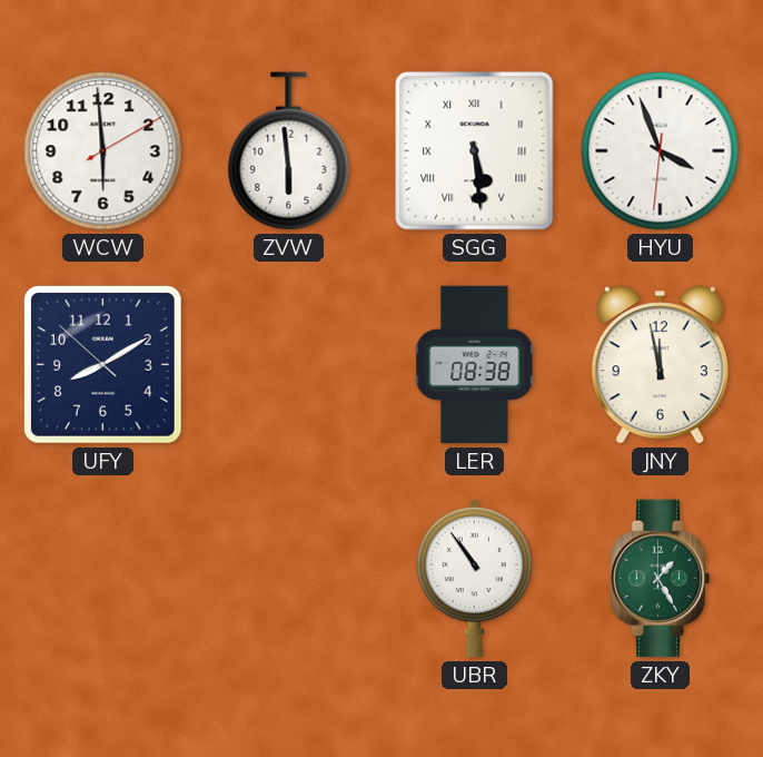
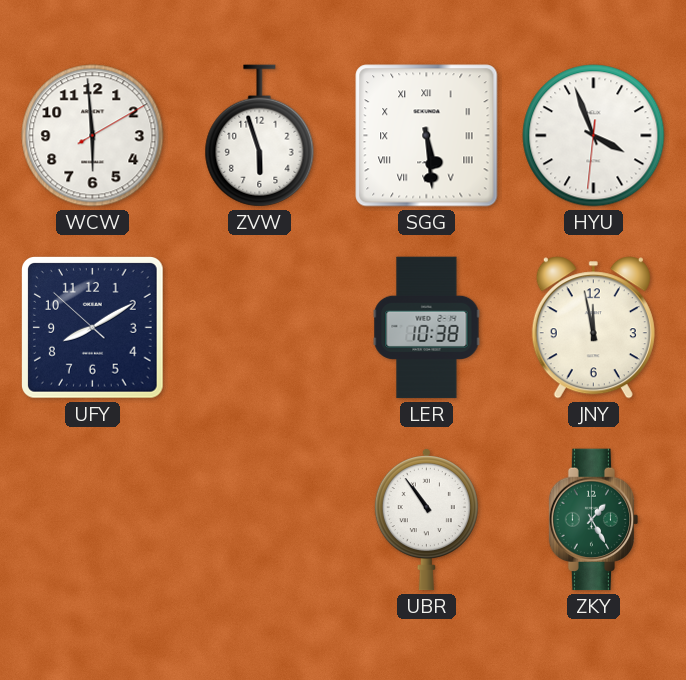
ZVW: 5:59 -> 5:57
LER: 08:38 -> 10:38
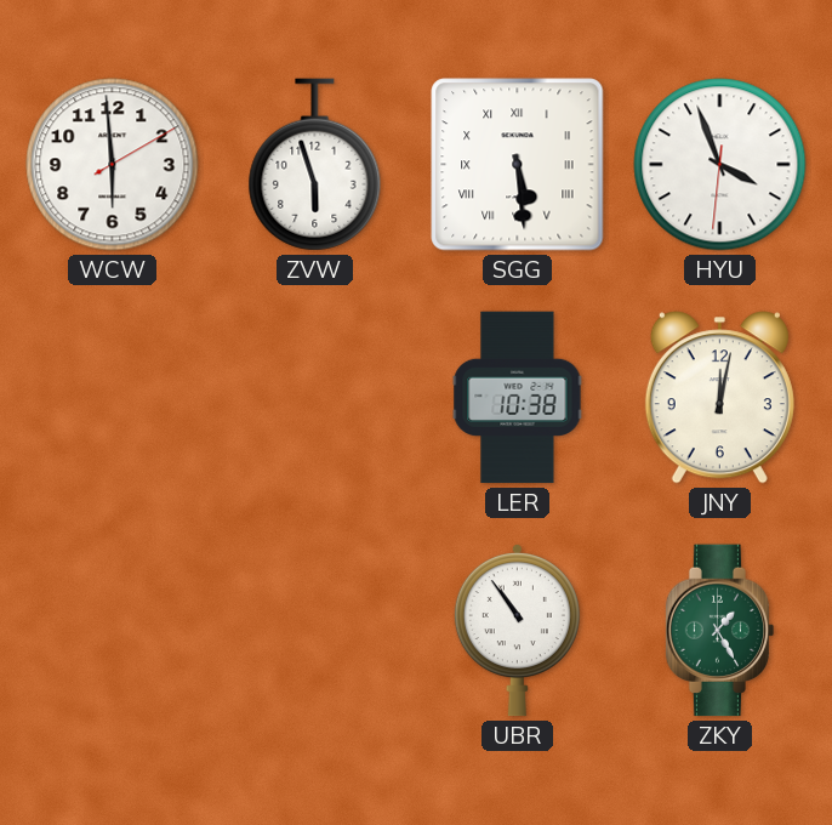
UFY: 8:09 -> none
JNY: 11:58 -> 12:02
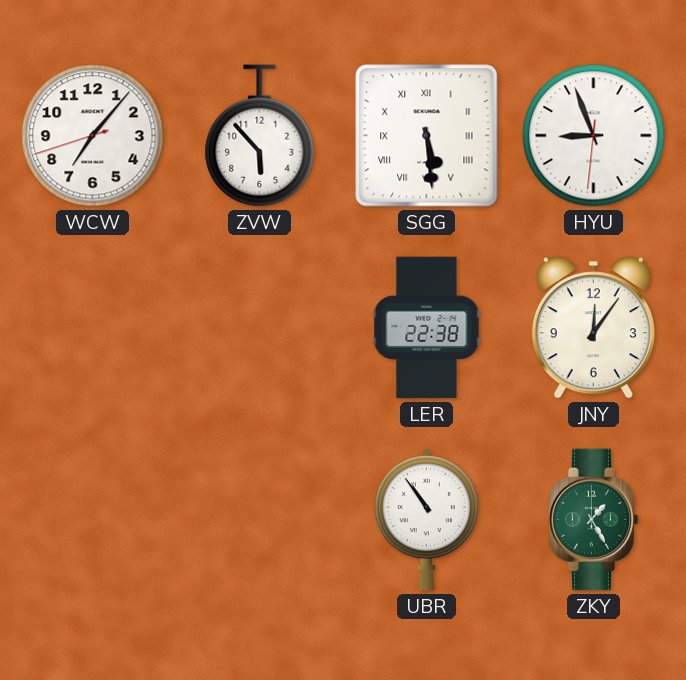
WCW: 5:59 -> 7:06
ZVW: 5:57 -> 5:53
HYU: 3:56 -> 8:56
LER: 10:38 -> 22:38
JNY: 12:02 -> 12:06
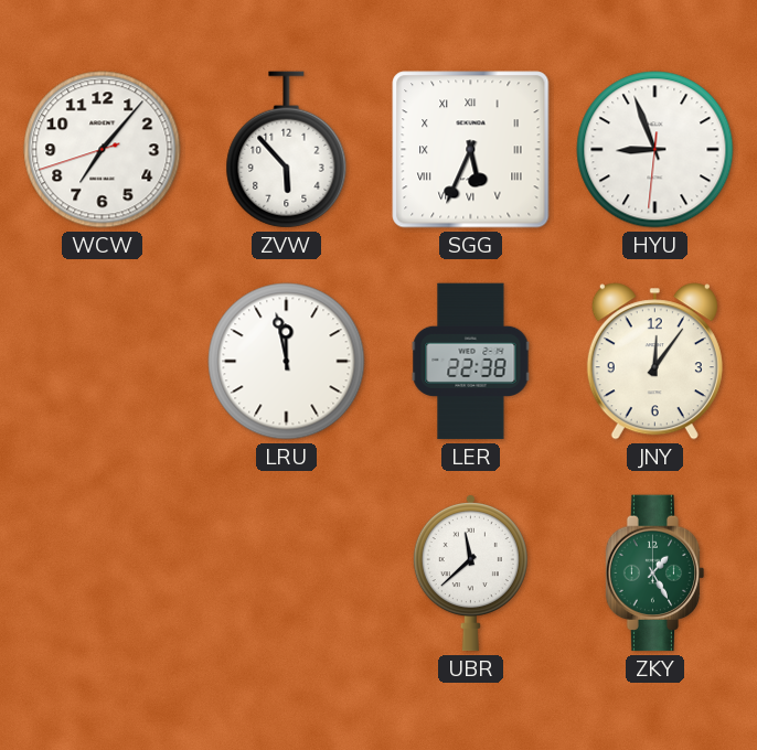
SGG: 5:29 -> 5:34
LRU: none -> 11:58
UBR: 10:54 -> 11:38
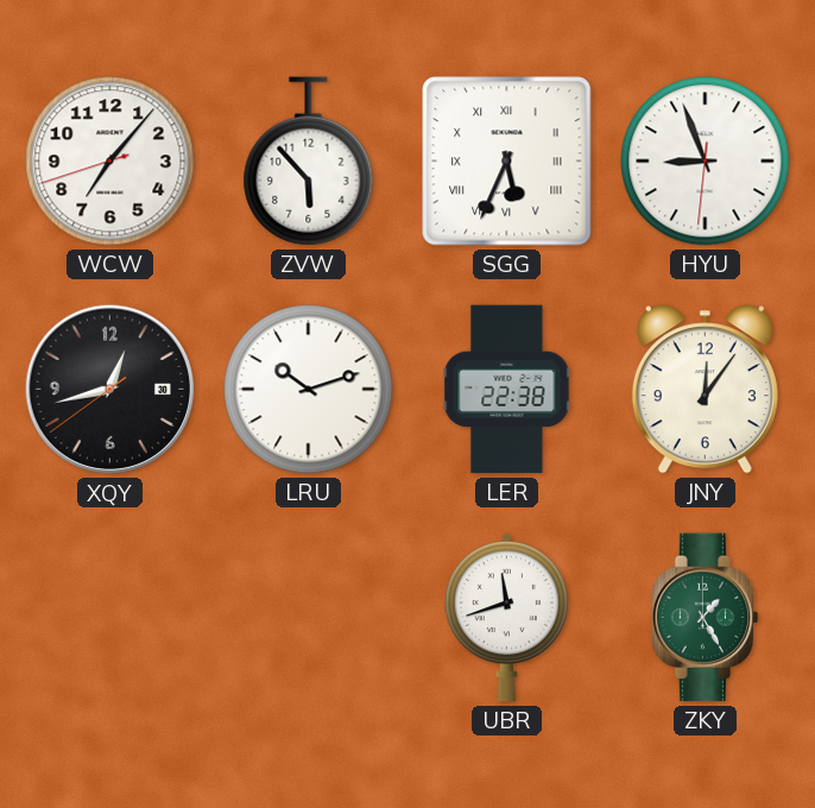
XQY: none -> 12:42
LRU: 11:58 -> 10:12
UBR: 11:38 -> 11:42
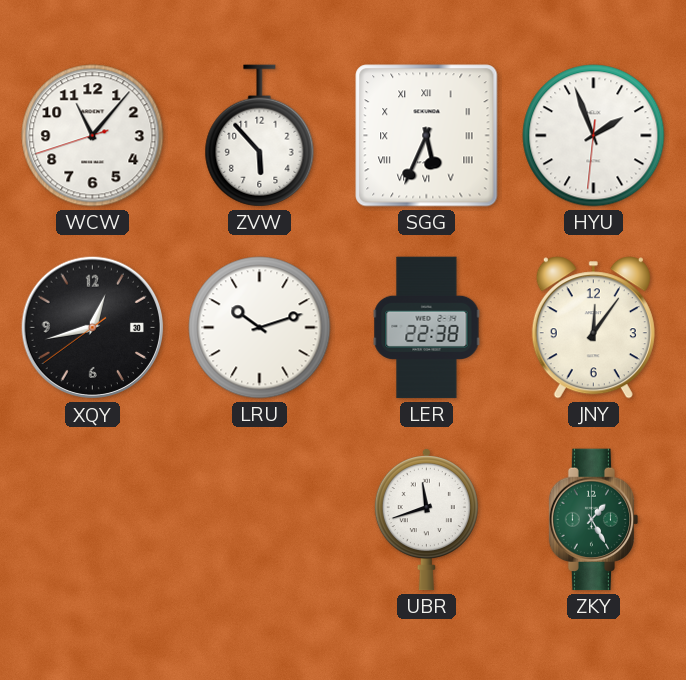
WCW: 7:06 -> 11:06
HYU: 8:56 -> 1:56
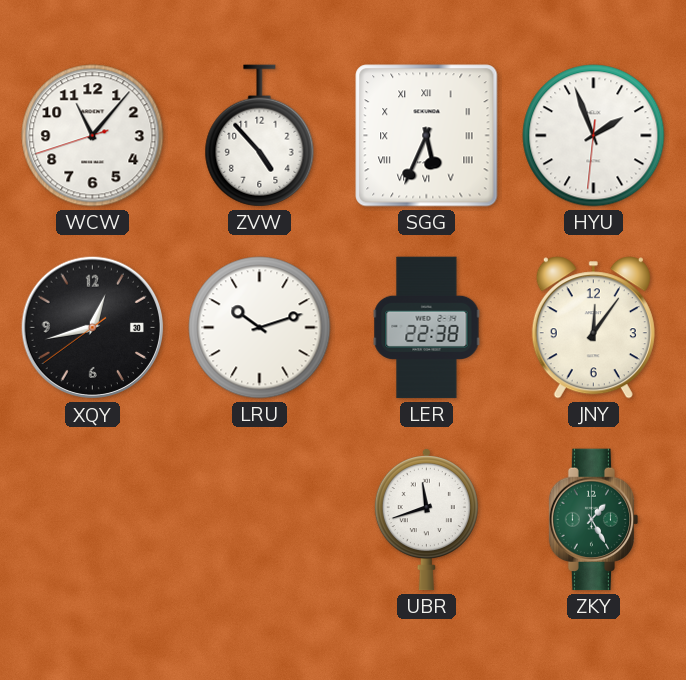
ZVW: 5:53 -> 4:53
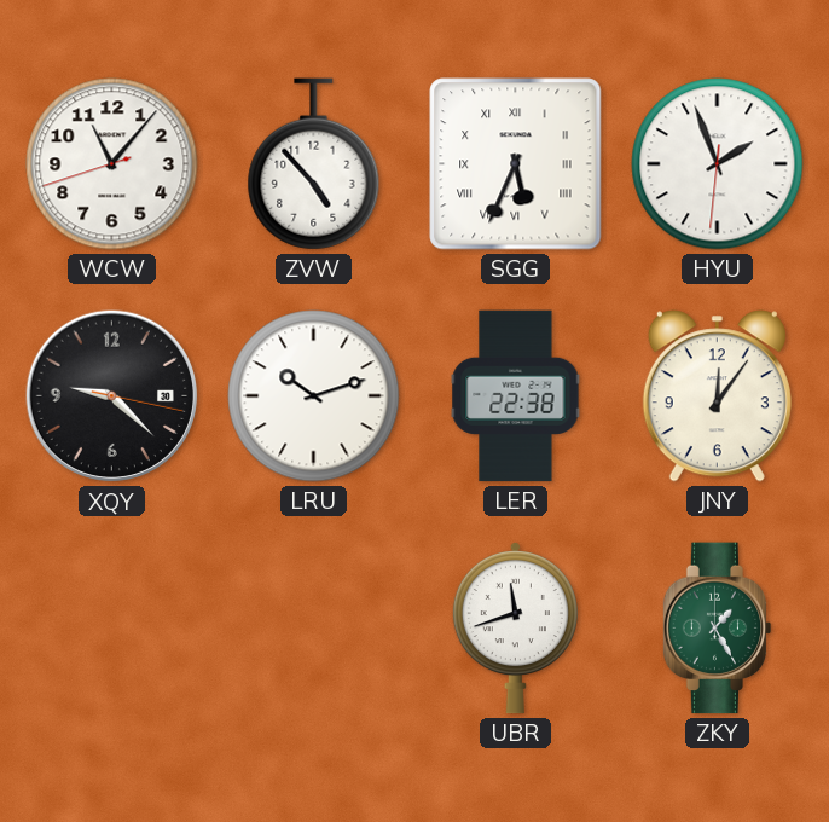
XQY: 12:42 -> 9:22
